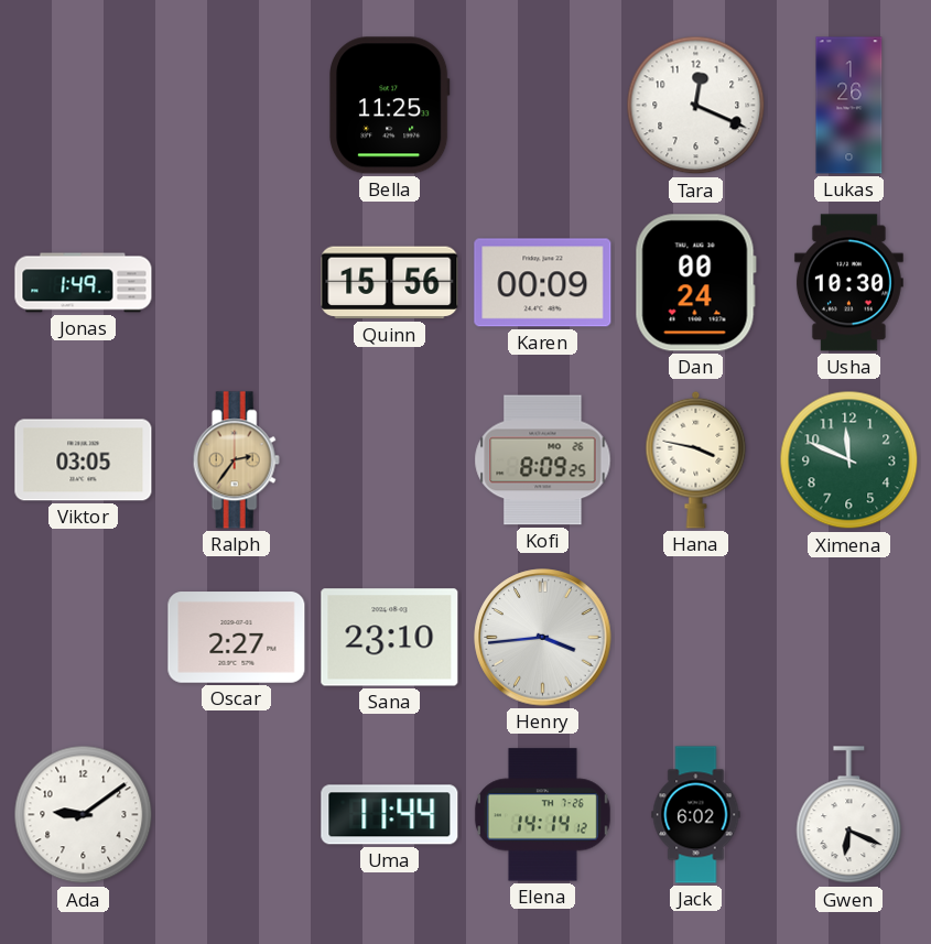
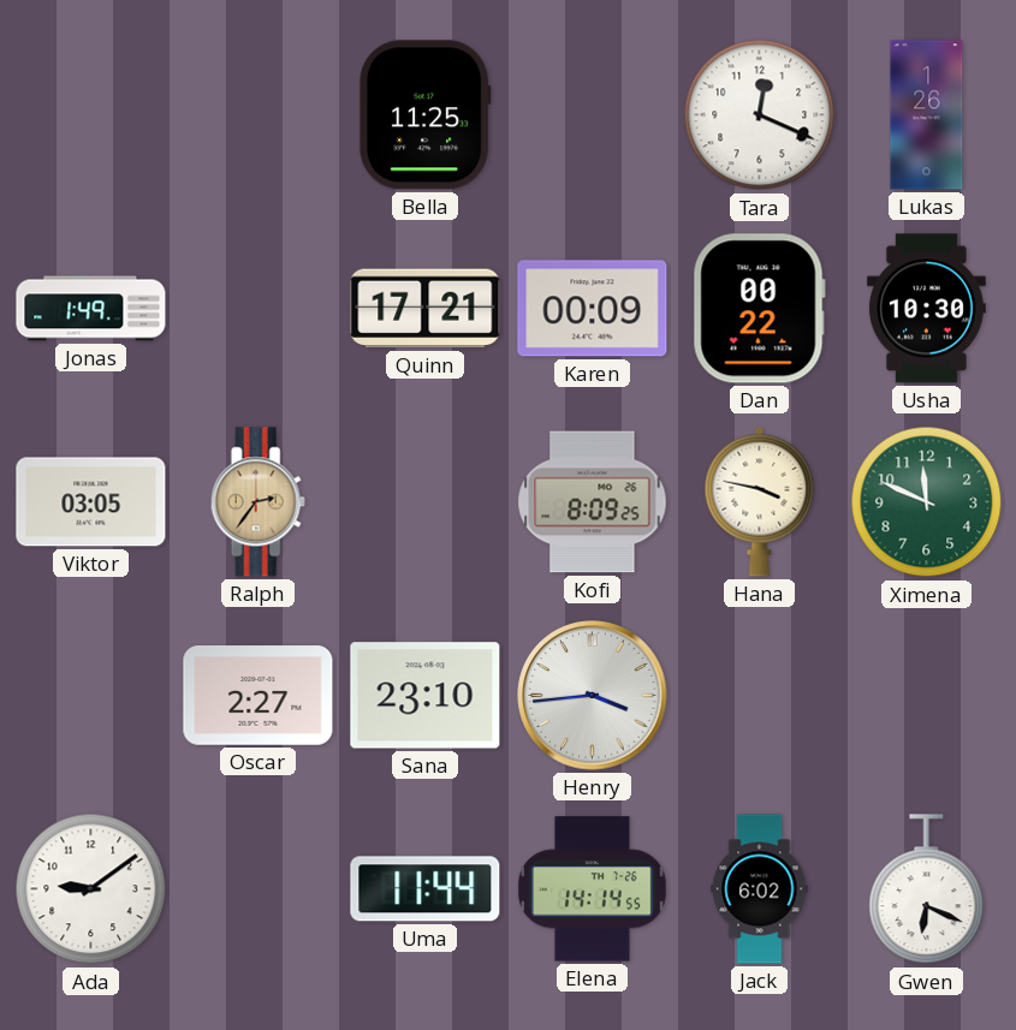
Quinn: 15:56 -> 17:21
Dan: 00:24 -> 00:22
Elena: 14:14:12 -> 14:14:55
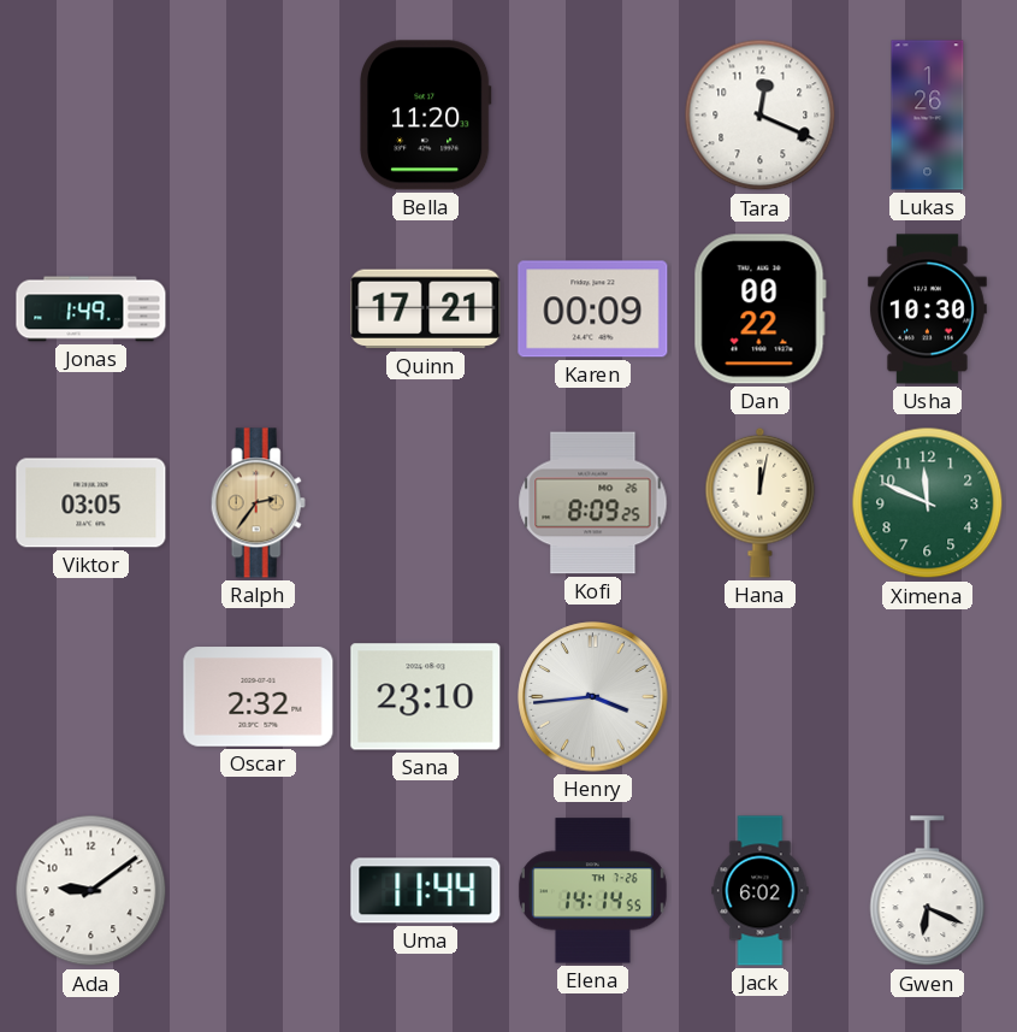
Bella: 11:25 -> 11:20
Hana: 3:47 -> 12:02
Oscar: 2:27 -> 2:32
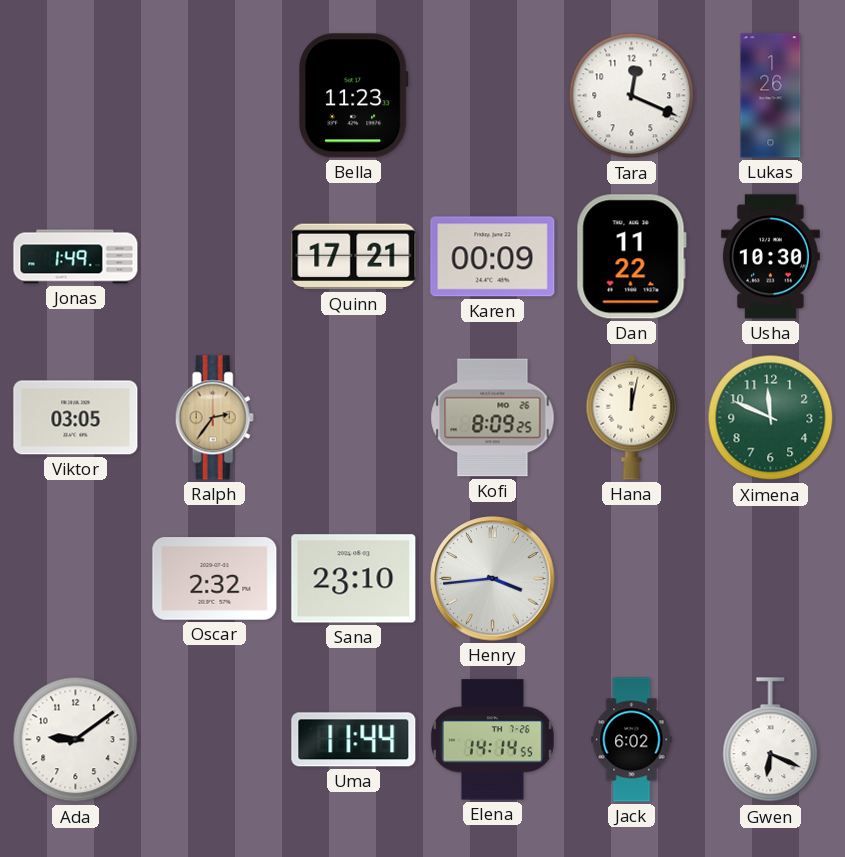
Bella: 11:20 -> 11:23
Dan: 00:22 -> 11:22
